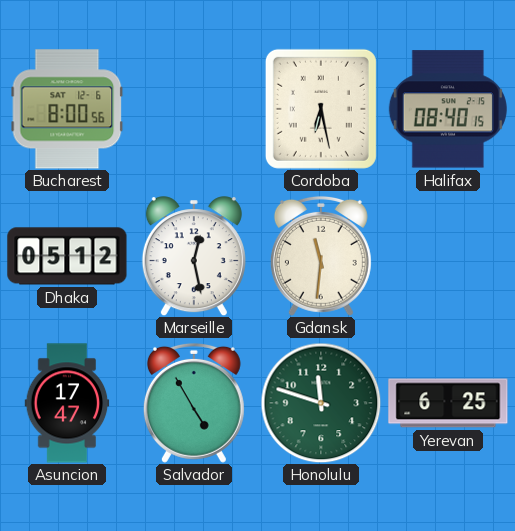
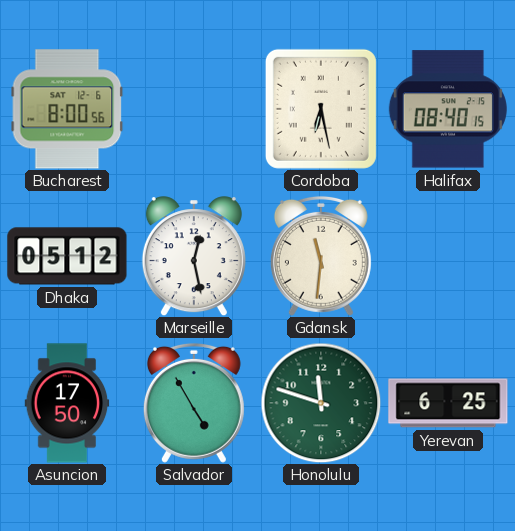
Asuncion: 17:47 -> 17:50
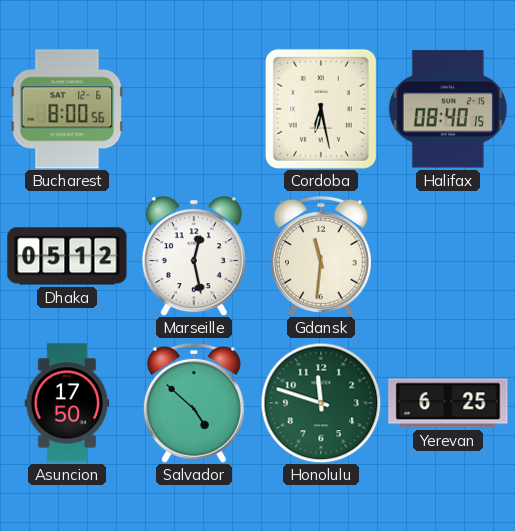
Salvador: 4:55 -> 4:52
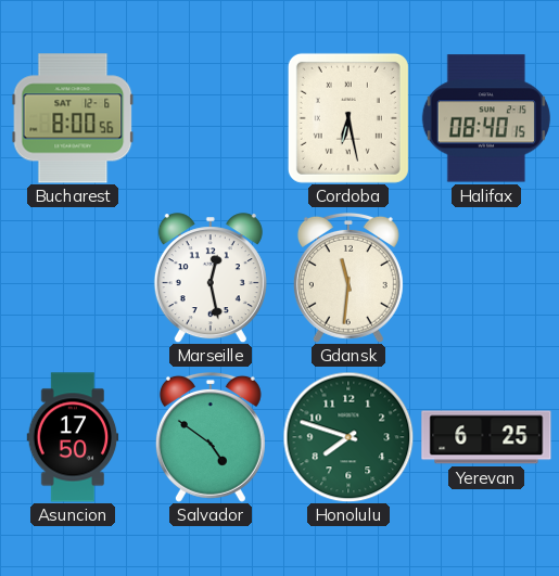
Dhaka: 05:12 -> none
Salvador: 4:52 -> 4:51
Honolulu: 11:48 -> 7:48
